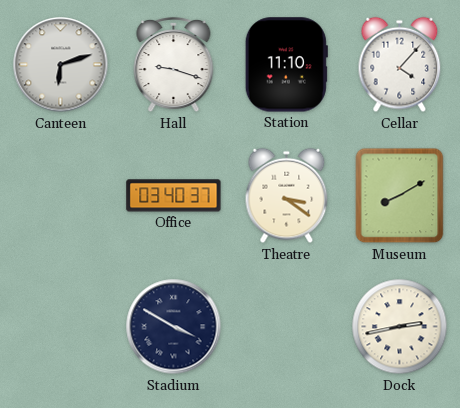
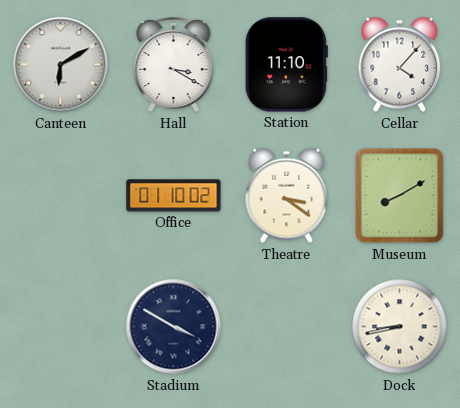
Canteen: 6:12 -> 6:10
Hall: 9:18 -> 3:20
Office: 03:40 -> 01:10
Dock: 2:43 -> 8:43
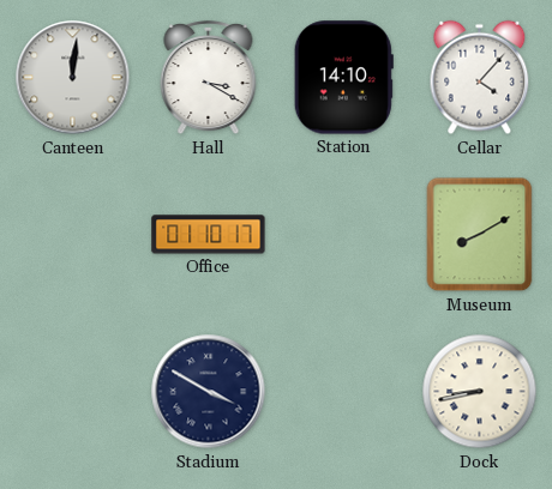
Canteen: 6:10 -> 12:01
Station: 11:10 -> 14:10
Office: 01:10:02 -> 01:10:17
Theatre: 3:21 -> none
